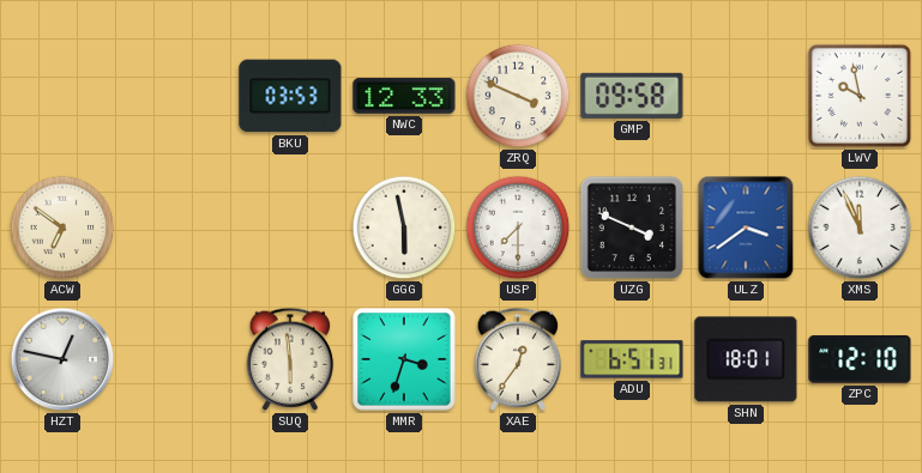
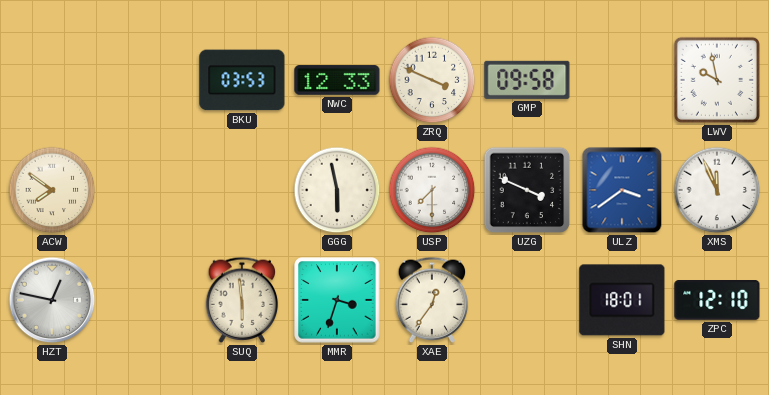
ACW: 6:51 -> 7:51
ADU: 6:51 -> none
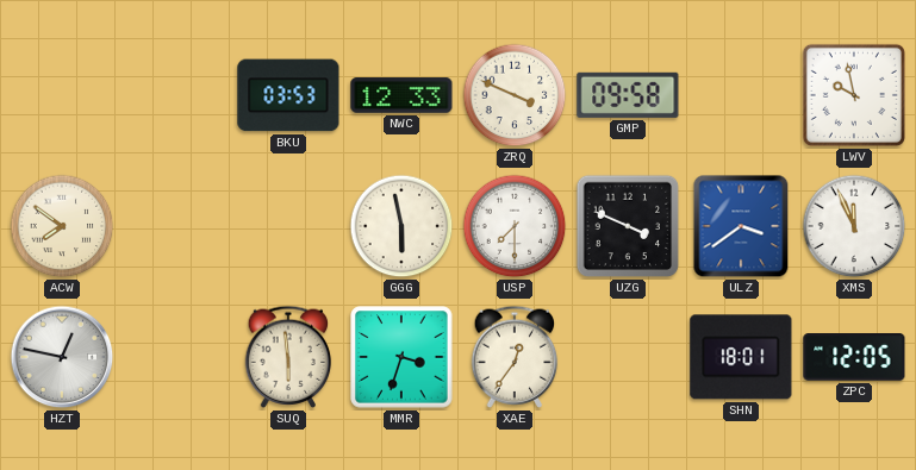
ZPC: 12:10 -> 12:05
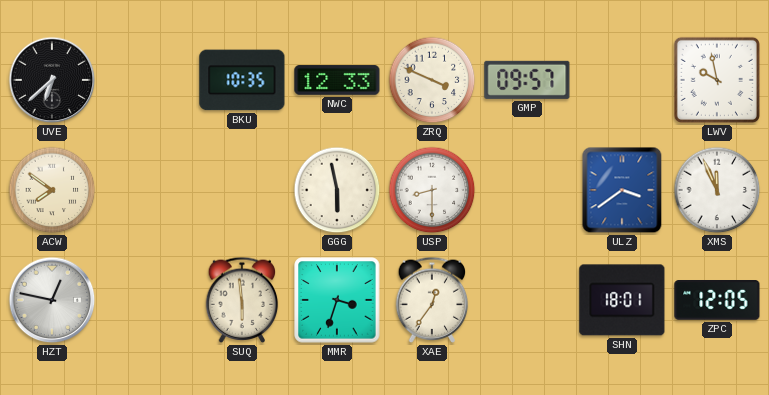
UVE: none -> 6:38
BKU: 03:53 -> 10:35
GMP: 09:58 -> 09:57
USP: 7:30 -> 8:30
UZG: 3:49 -> none
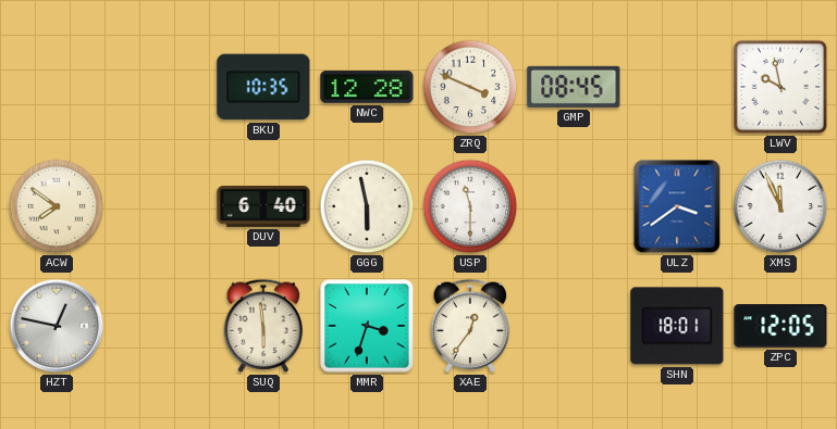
UVE: 6:38 -> none
NWC: 12:33 -> 12:28
GMP: 09:57 -> 08:45
DUV: none -> 6:40
USP: 8:30 -> 11:30
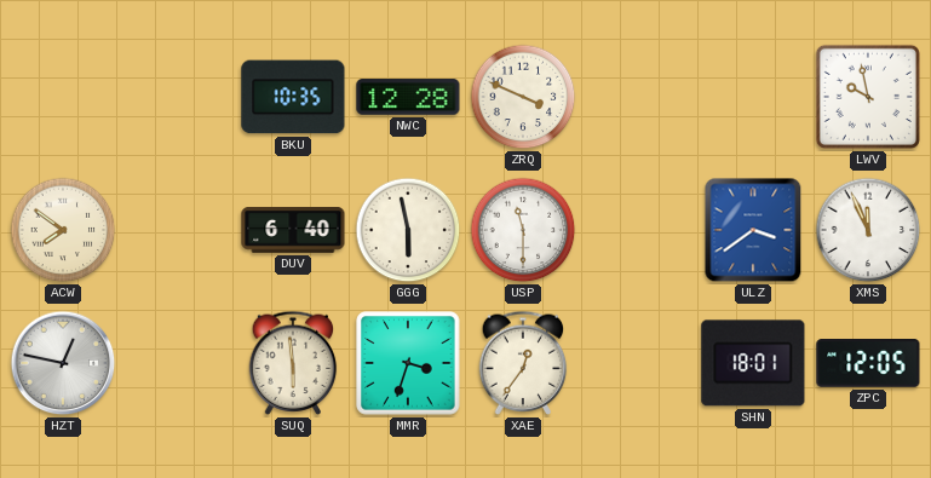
GMP: 08:45 -> none
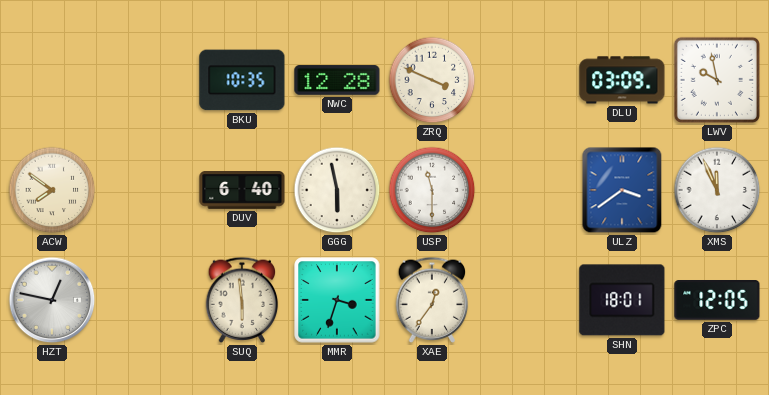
DLU: none -> 03:09
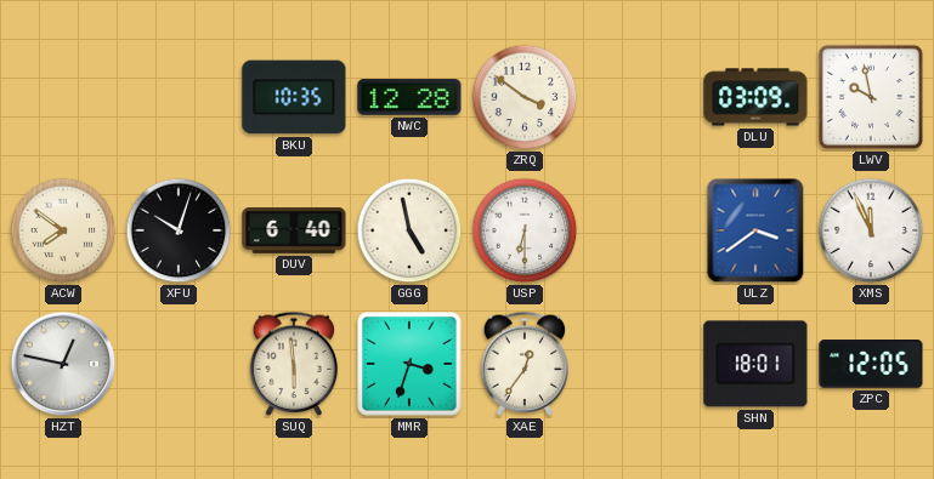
ZRQ: 3:49 -> 3:51
XFU: none -> 10:03
GGG: 5:58 -> 4:58
USP: 11:30 -> 6:30
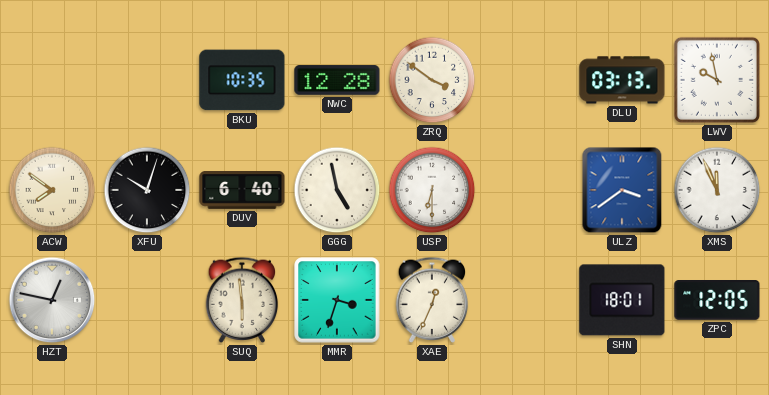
DLU: 03:09 -> 03:13
XAE: 12:36 -> 12:34
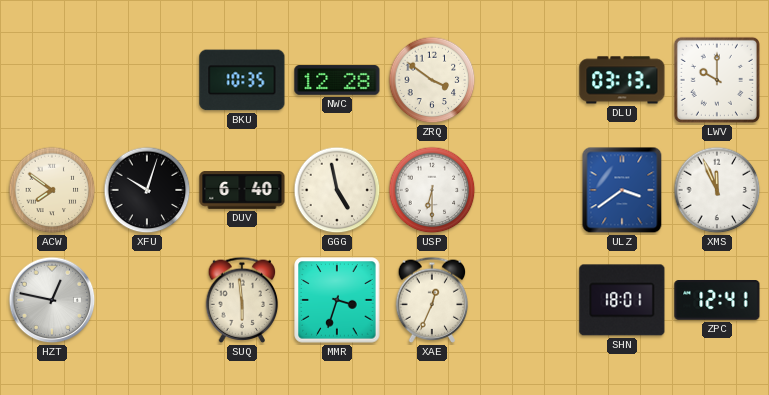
LWV: 9:58 -> 10:00
ZPC: 12:05 -> 12:41
